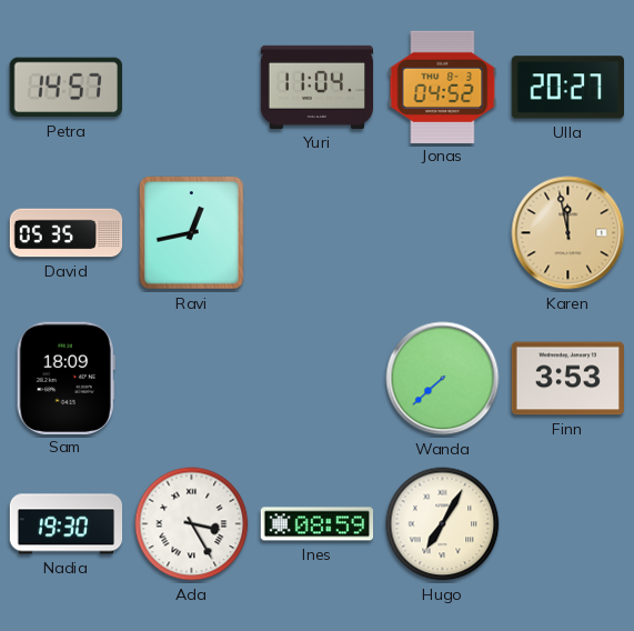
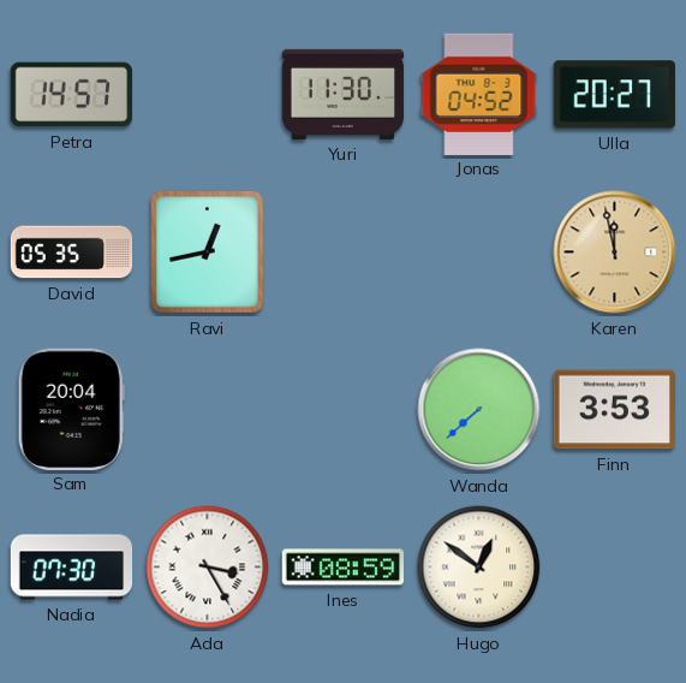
Yuri: 11:04 -> 11:30
Sam: 18:09 -> 20:04
Nadia: 19:30 -> 07:30
Hugo: 7:05 -> 12:51
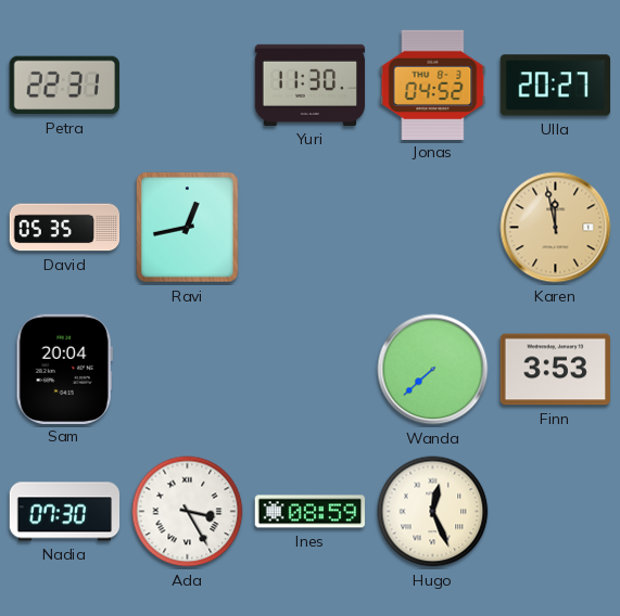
Petra: 14:57 -> 22:31
Hugo: 12:51 -> 12:26
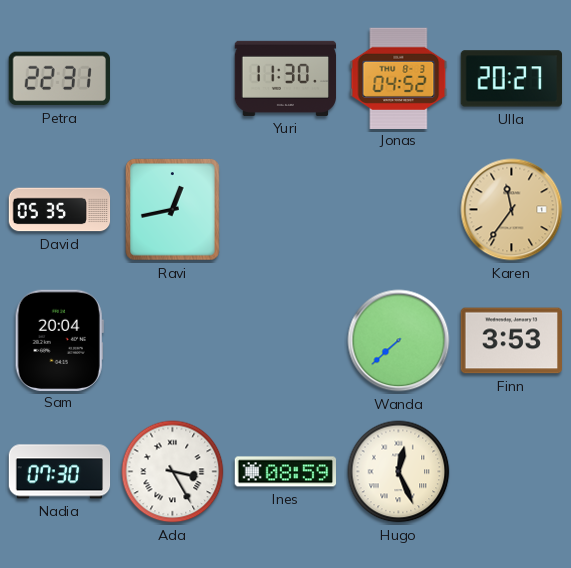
Karen: 11:58 -> 11:36
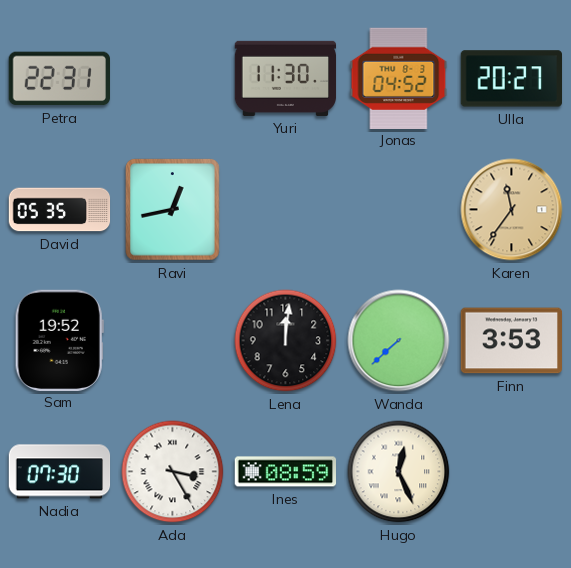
Sam: 20:04 -> 19:52
Lena: none -> 12:01
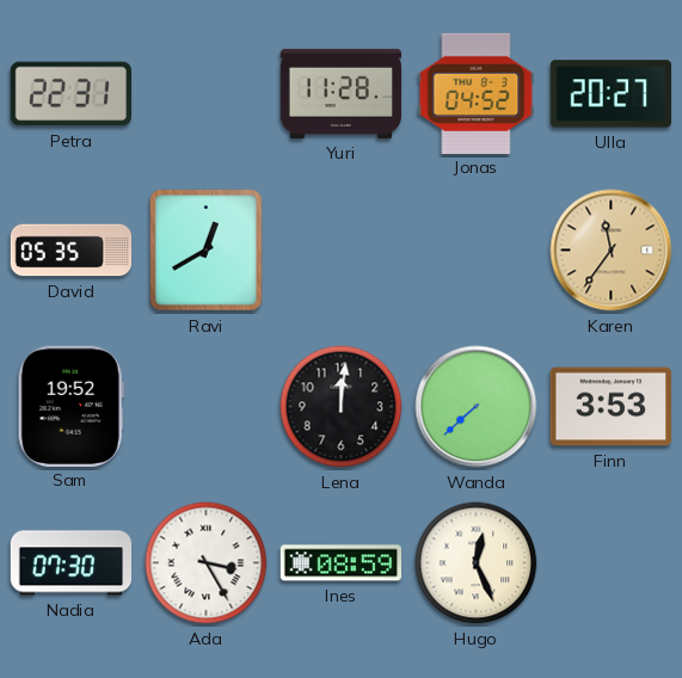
Yuri: 11:30 -> 11:28
Ravi: 12:43 -> 12:40
